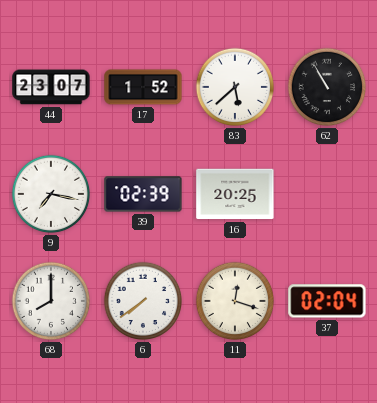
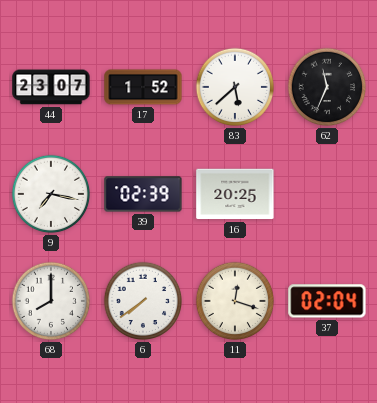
62: 10:55 -> 11:34
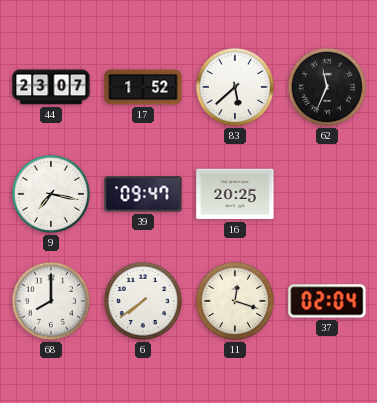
39: 02:39 -> 09:47
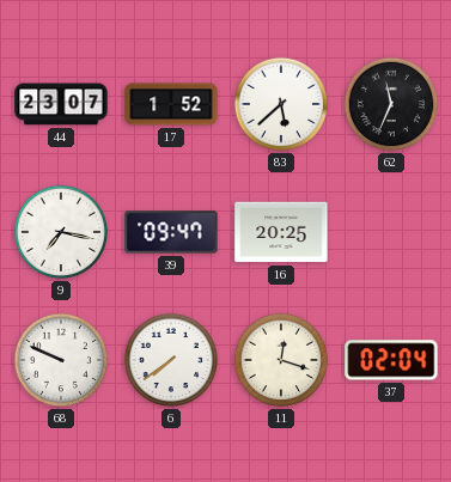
68: 8:00 -> 9:49
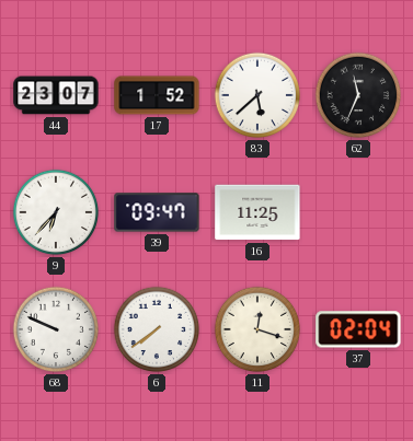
9: 7:17 -> 6:37
16: 20:25 -> 11:25
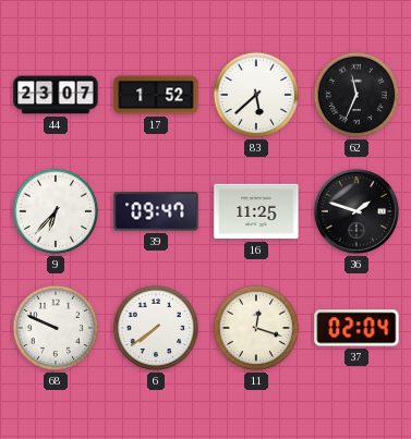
36: none -> 1:48
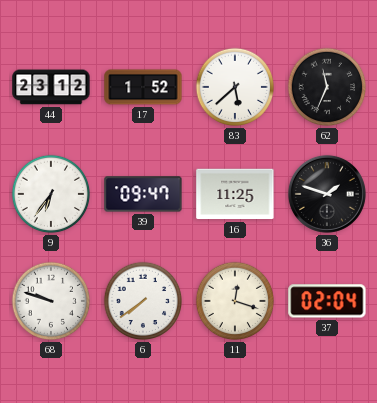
44: 23:07 -> 23:12
9: 6:37 -> 6:36
68: 9:49 -> 9:48
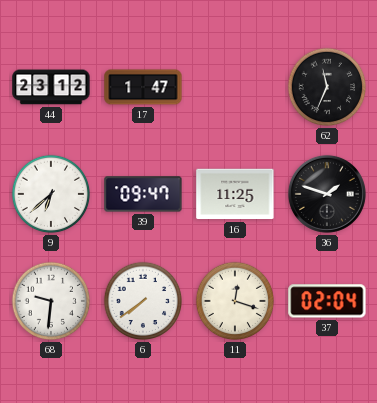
17: 1:52 -> 1:47
83: 5:38 -> none
9: 6:36 -> 6:38
68: 9:48 -> 9:31
